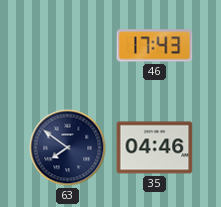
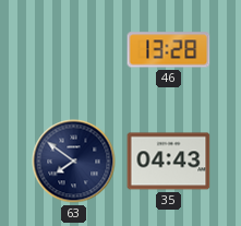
46: 17:43 -> 13:28
35: 04:46 -> 04:43
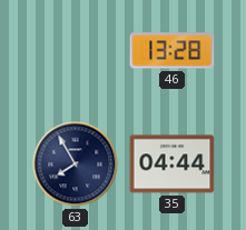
63: 7:51 -> 7:55
35: 04:43 -> 04:44
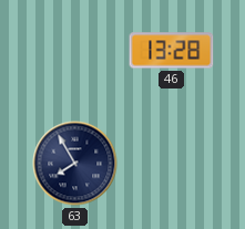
35: 04:44 -> none
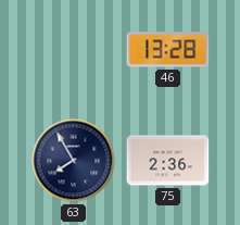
75: none -> 2:36
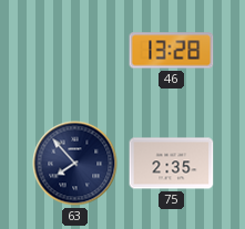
63: 7:55 -> 7:53
75: 2:36 -> 2:35
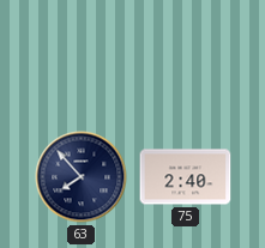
46: 13:28 -> none
75: 2:35 -> 2:40
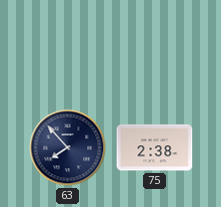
75: 2:40 -> 2:38
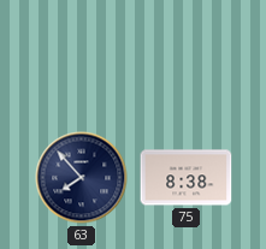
75: 2:38 -> 8:38
